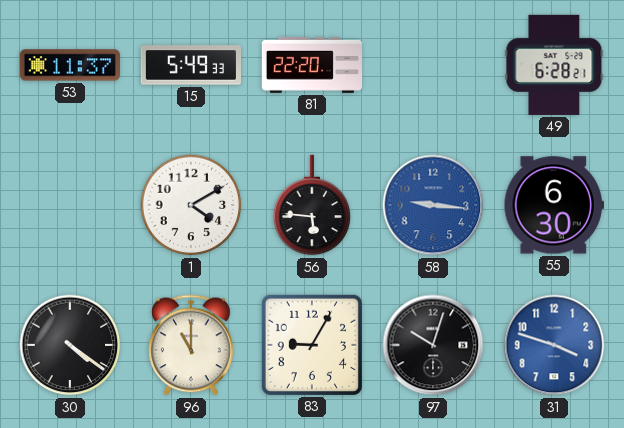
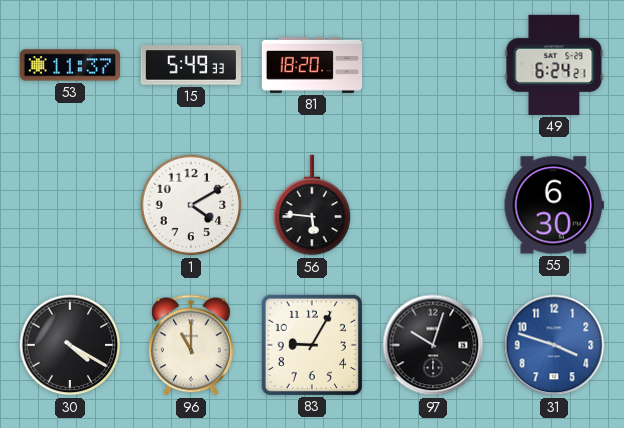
81: 22:20 -> 18:20
49: 6:28 -> 6:24
58: 9:16 -> none
30: 4:21 -> 4:20
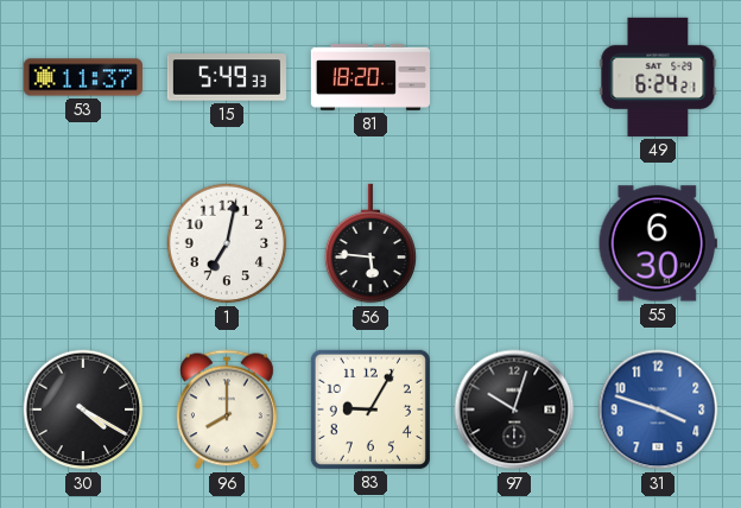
1: 4:10 -> 7:02
96: 11:00 -> 8:00
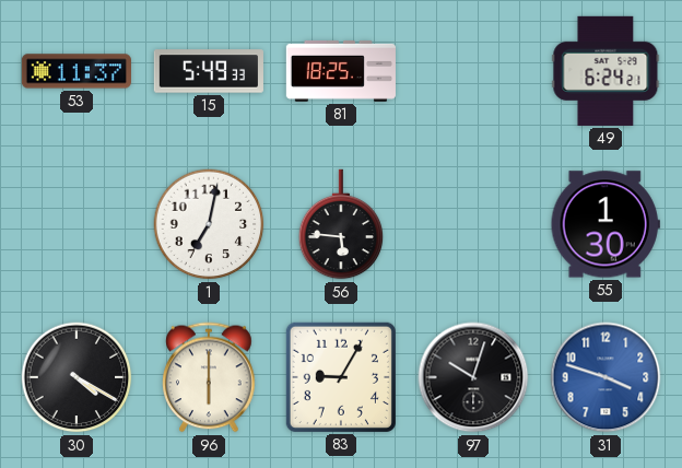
81: 18:20 -> 18:25
55: 6:30 -> 1:30
96: 8:00 -> 6:00
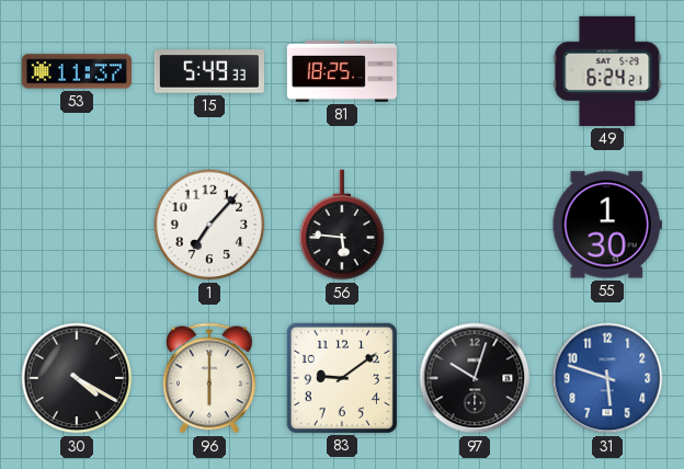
1: 7:02 -> 7:07
83: 9:05 -> 9:09
31: 3:48 -> 5:48
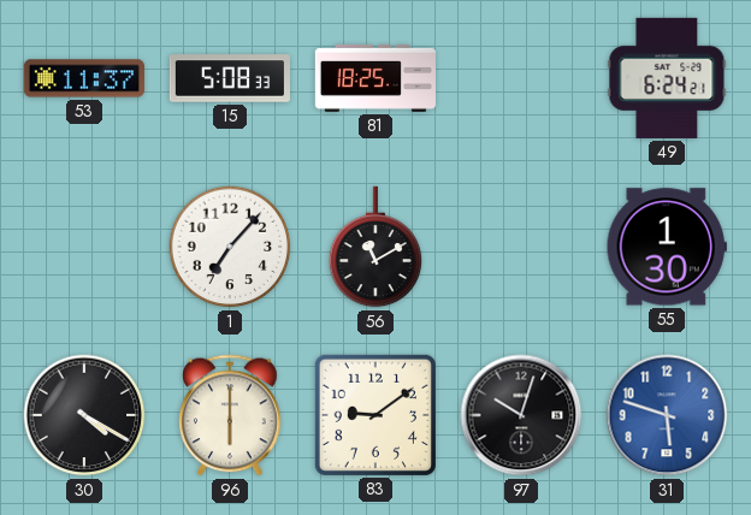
15: 5:49 -> 5:08
56: 5:46 -> 11:10
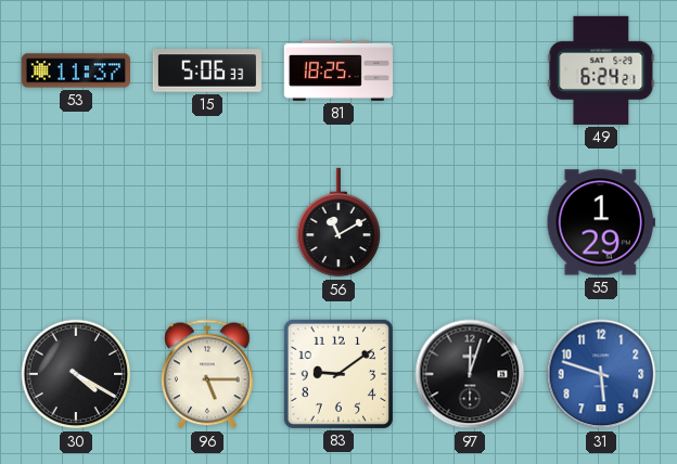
15: 5:08 -> 5:06
1: 7:07 -> none
55: 1:30 -> 1:29
96: 6:00 -> 5:15
97: 10:03 -> 12:03
